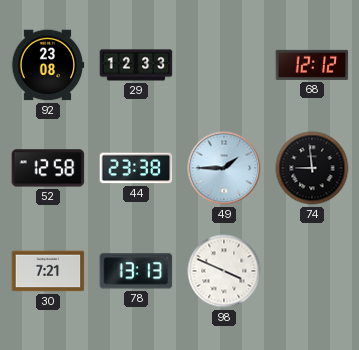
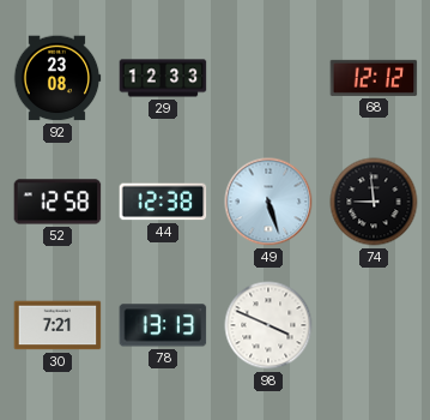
44: 23:38 -> 12:38
49: 1:45 -> 5:27
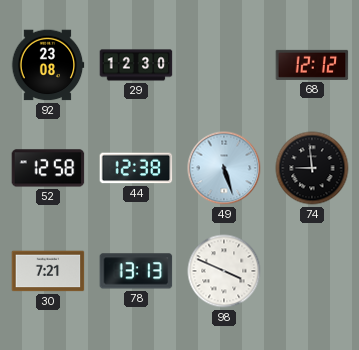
29: 12:33 -> 12:30
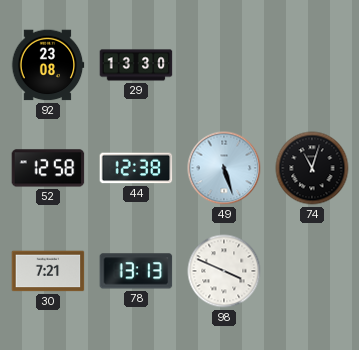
29: 12:30 -> 13:30
68: 12:12 -> none
74: 8:59 -> 11:03
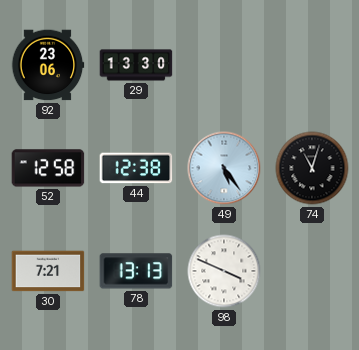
92: 23:08 -> 23:06
49: 5:27 -> 5:24
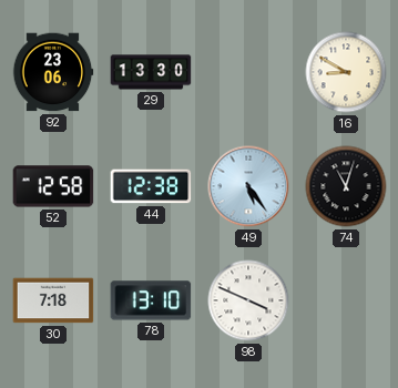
16: none -> 8:50
30: 7:21 -> 7:18
78: 13:13 -> 13:10
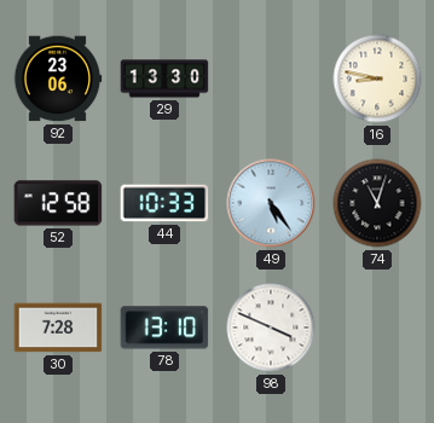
16: 8:50 -> 8:47
44: 12:38 -> 10:33
30: 7:18 -> 7:28
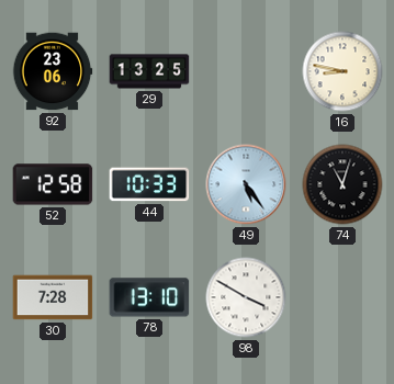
29: 13:30 -> 13:25
98: 3:49 -> 3:50
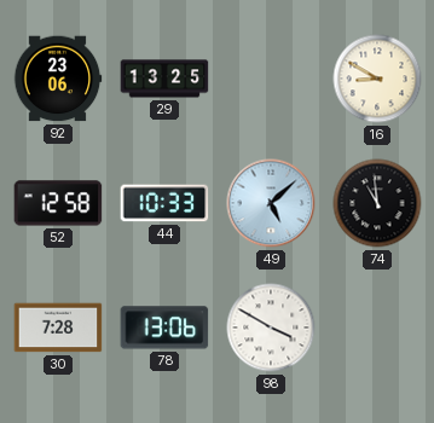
16: 8:47 -> 8:50
49: 5:24 -> 5:08
74: 11:03 -> 10:59
78: 13:10 -> 13:06
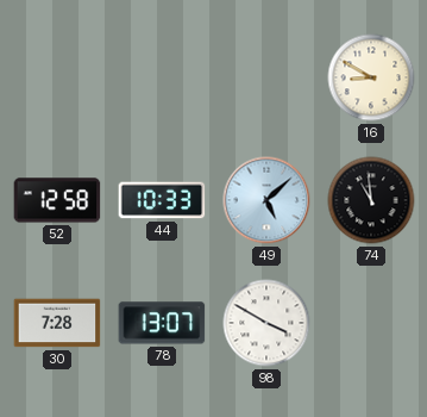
92: 23:06 -> none
29: 13:25 -> none
78: 13:06 -> 13:07
